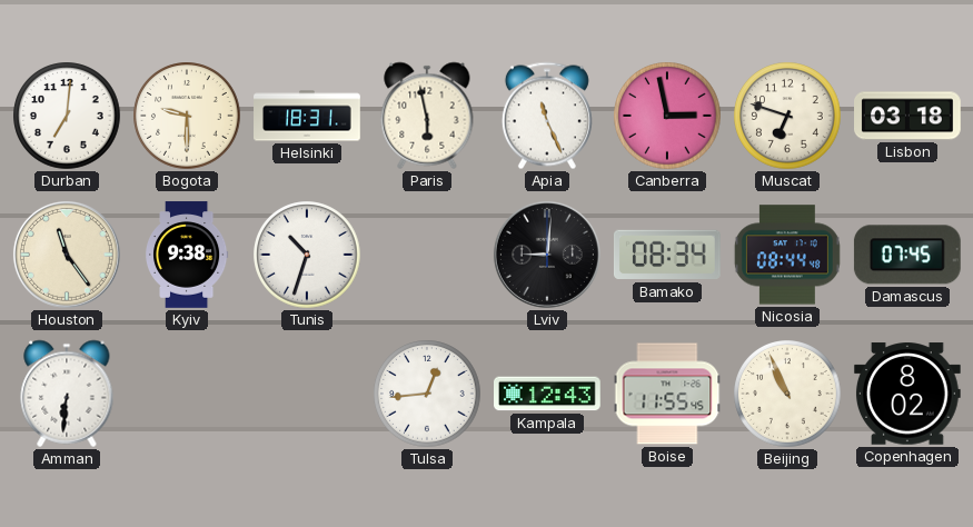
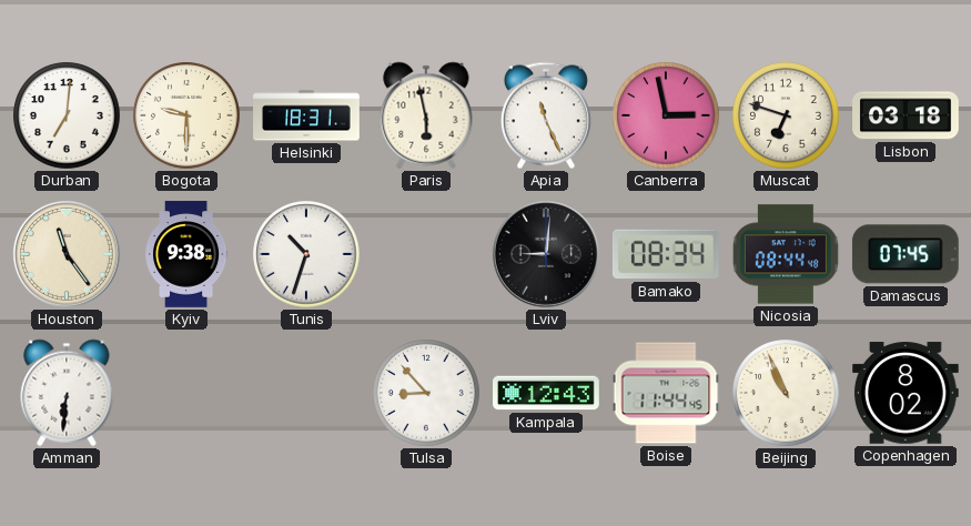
Tulsa: 12:44 -> 8:53
Boise: 11:55 -> 11:44
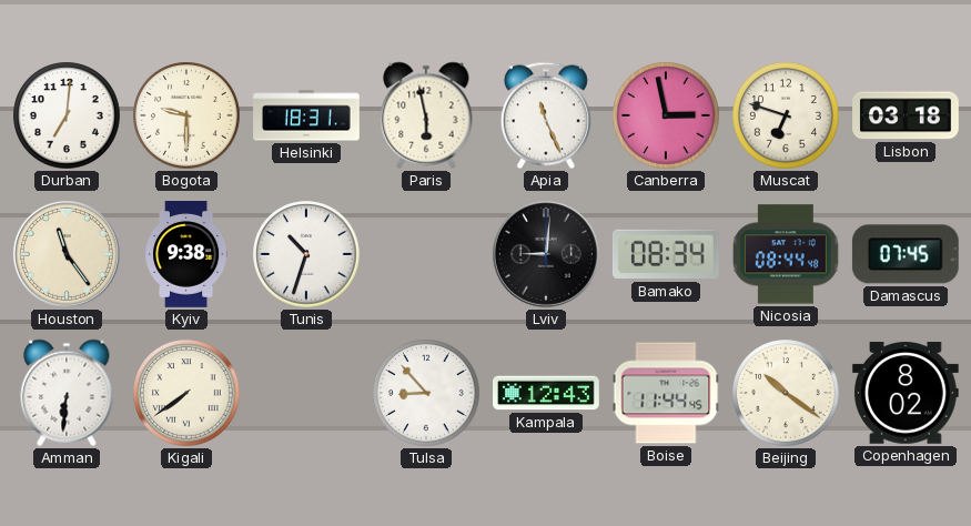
Kigali: none -> 7:39
Beijing: 10:56 -> 10:21
